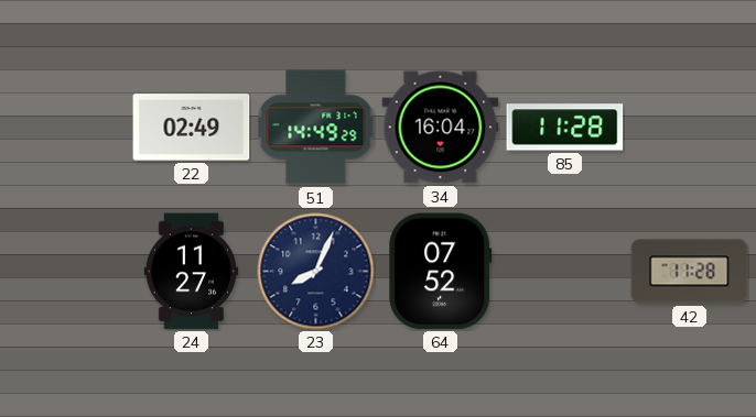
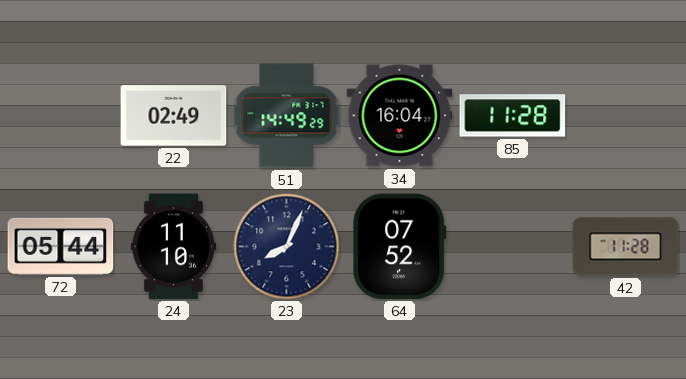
72: none -> 05:44
24: 11:27 -> 11:10
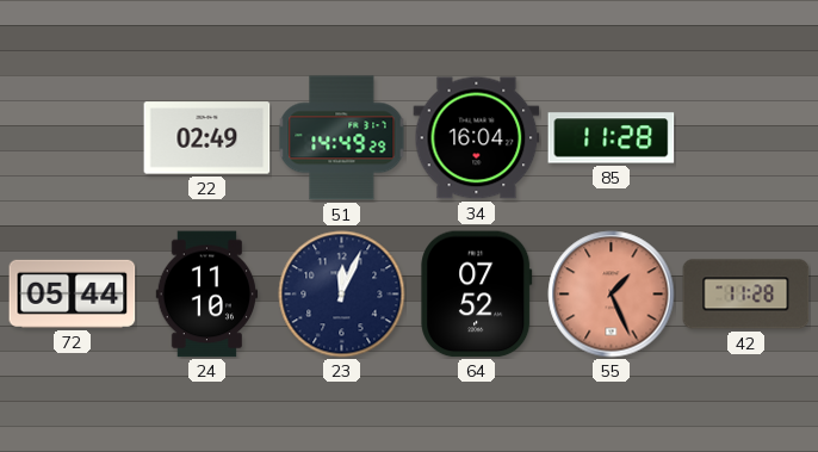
23: 8:04 -> 12:04
55: none -> 1:26
